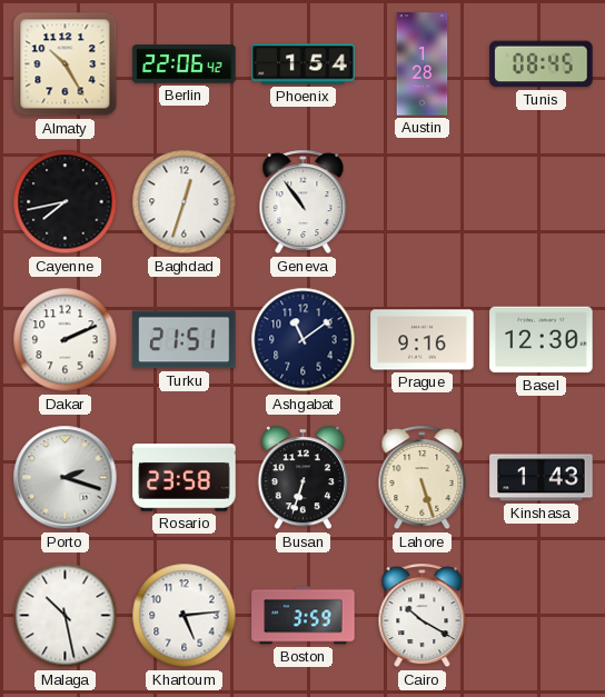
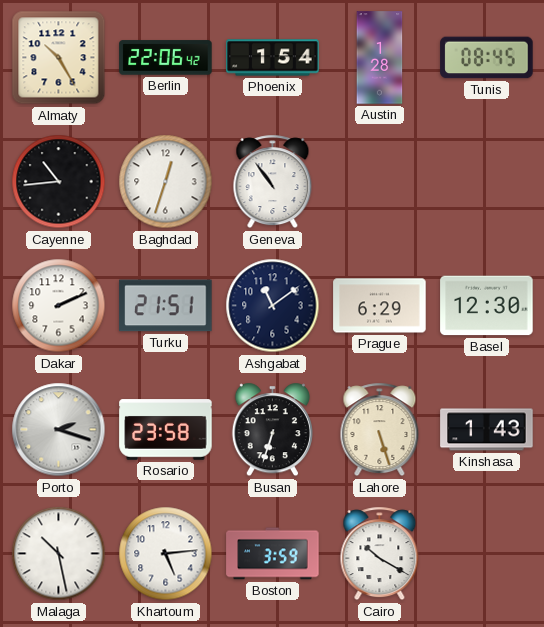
Cayenne: 7:43 -> 10:44
Prague: 9:16 -> 6:29
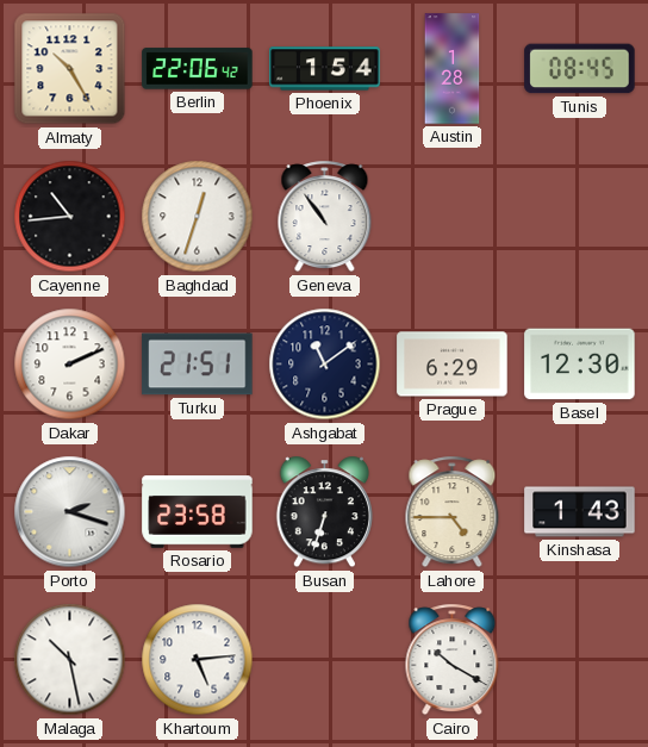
Lahore: 5:27 -> 4:45
Boston: 3:59 -> none
